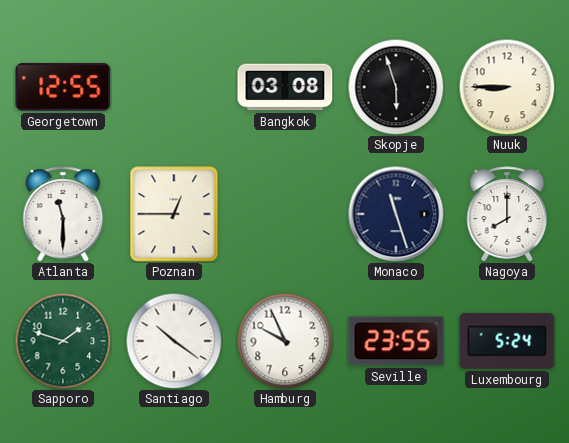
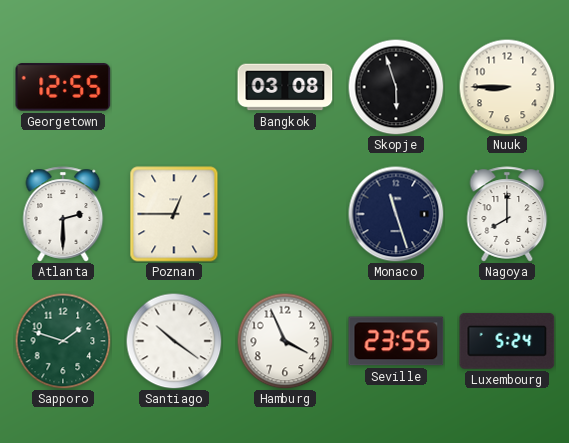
Atlanta: 11:30 -> 2:30
Hamburg: 9:56 -> 3:56
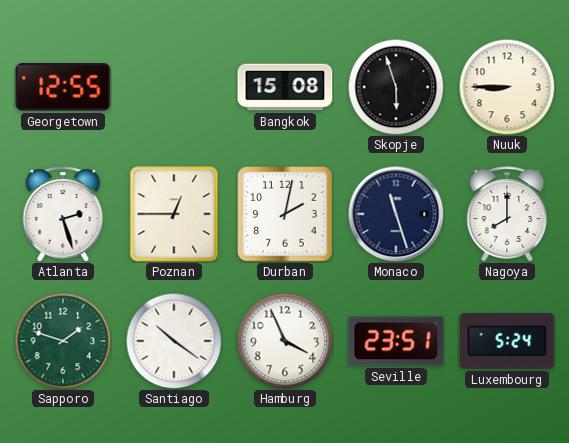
Bangkok: 03:08 -> 15:08
Atlanta: 2:30 -> 2:27
Durban: none -> 2:02
Seville: 23:55 -> 23:51
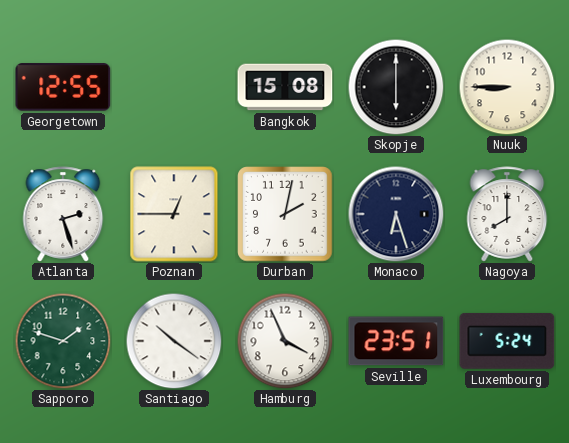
Skopje: 5:57 -> 6:00
Monaco: 11:27 -> 6:27
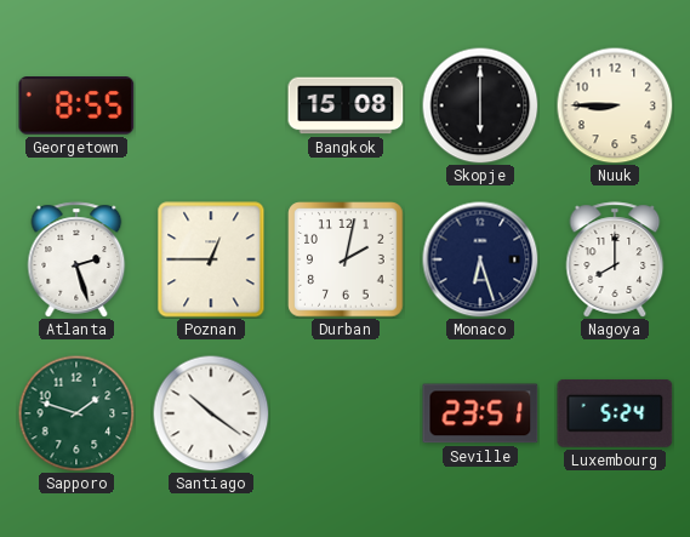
Georgetown: 12:55 -> 8:55
Hamburg: 3:56 -> none
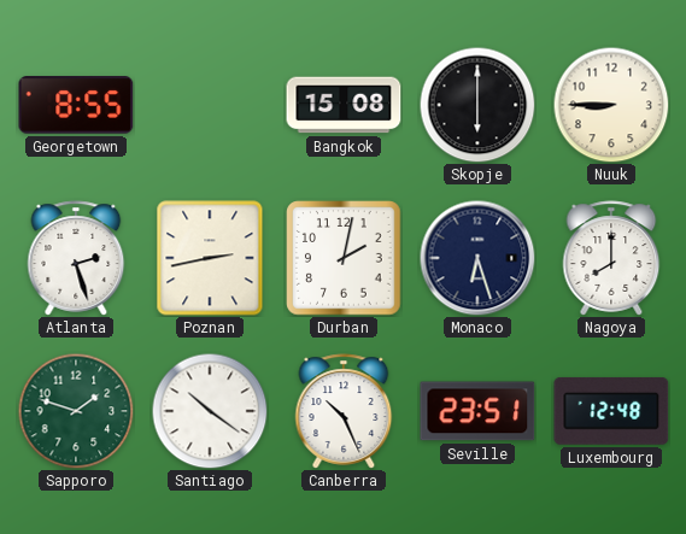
Poznan: 12:45 -> 2:43
Canberra: none -> 10:26
Luxembourg: 5:24 -> 12:48
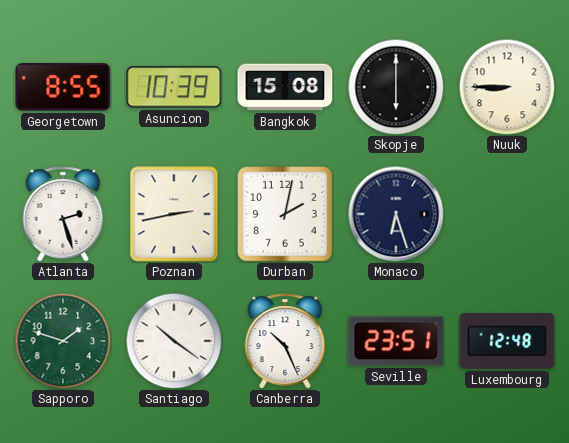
Asuncion: none -> 10:39
Nagoya: 8:00 -> none
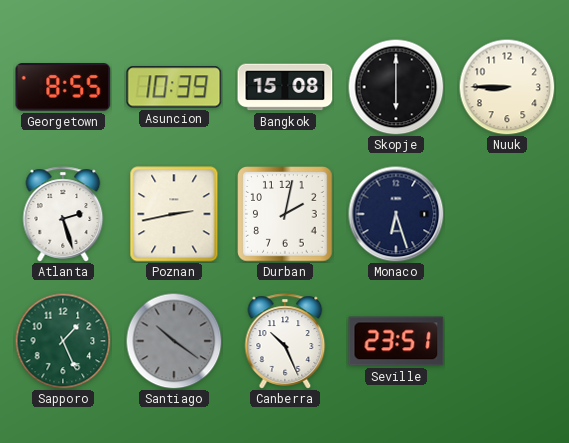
Sapporo: 1:48 -> 1:26
Santiago dial: white -> grey
Luxembourg: 12:48 -> none
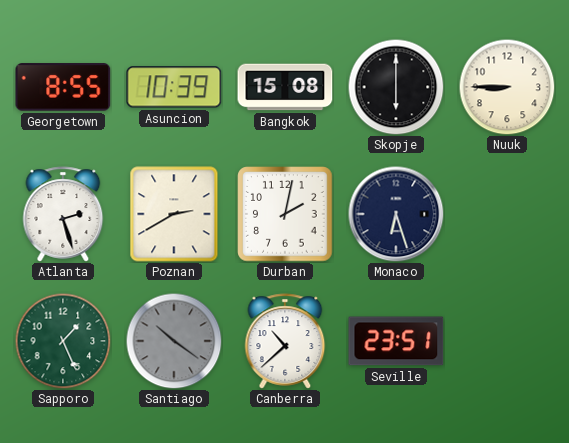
Poznan: 2:43 -> 2:40
Canberra: 10:26 -> 10:38
